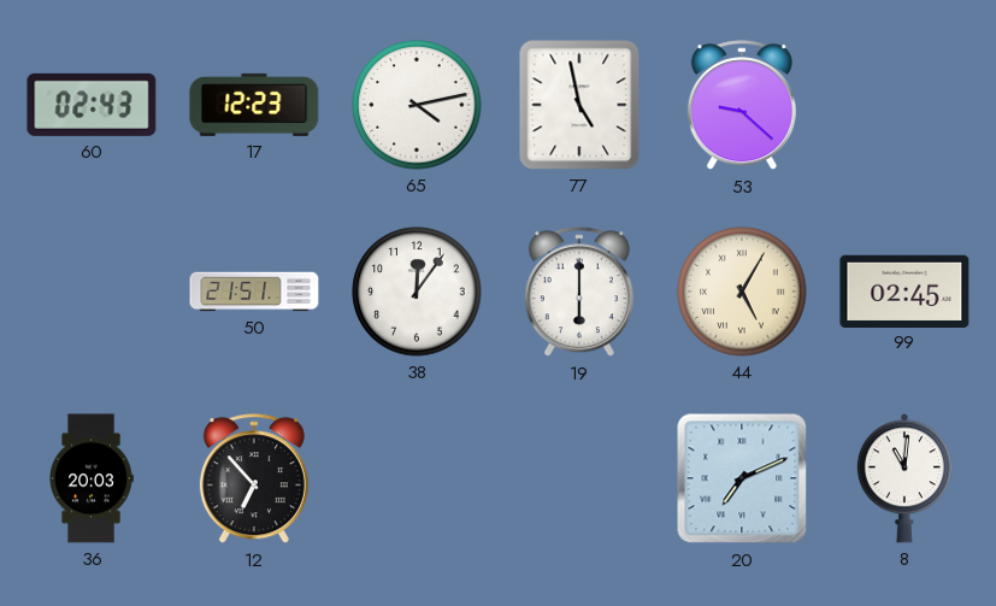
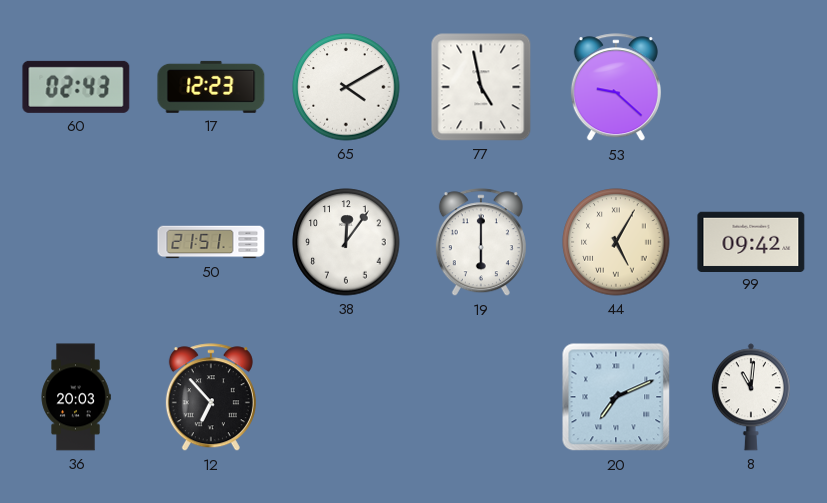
65: 4:13 -> 4:10
99: 02:45 -> 09:42
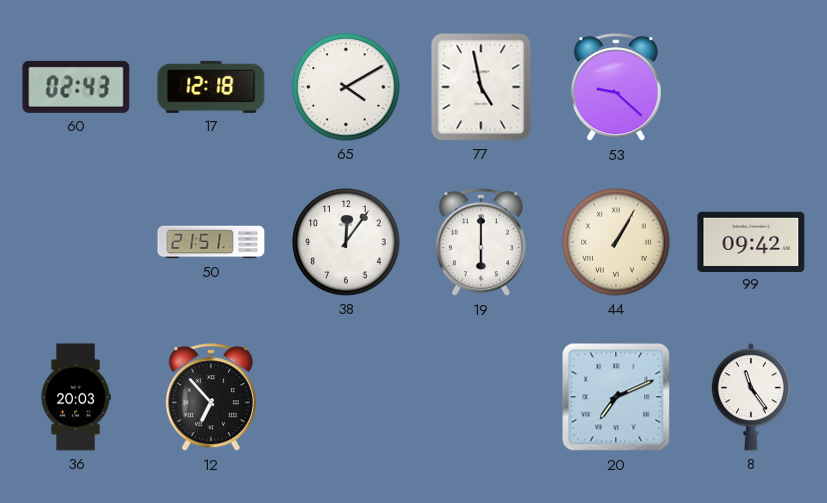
17: 12:23 -> 12:18
44: 5:05 -> 1:05
8: 11:01 -> 11:24
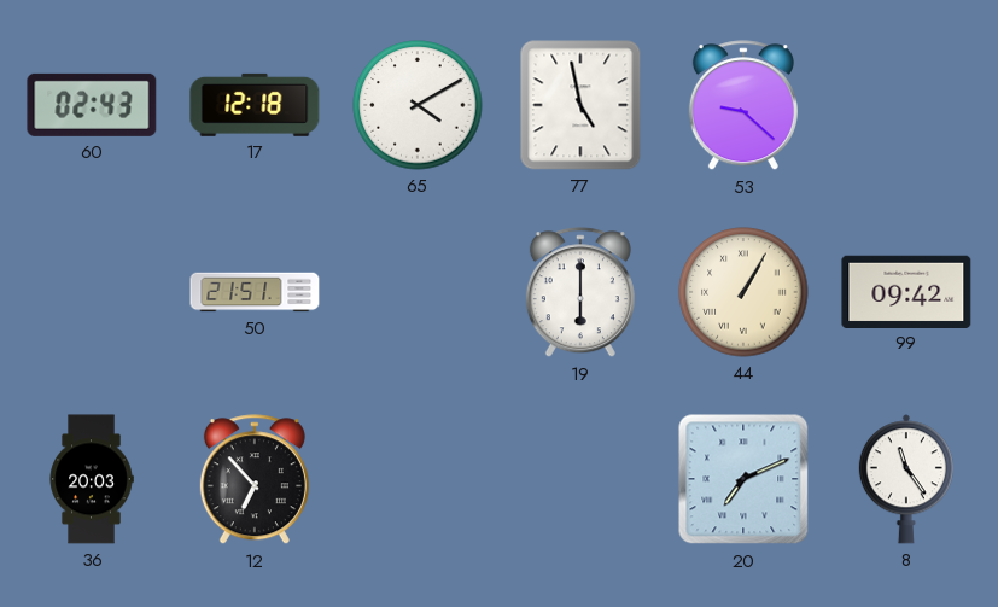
38: 12:06 -> none
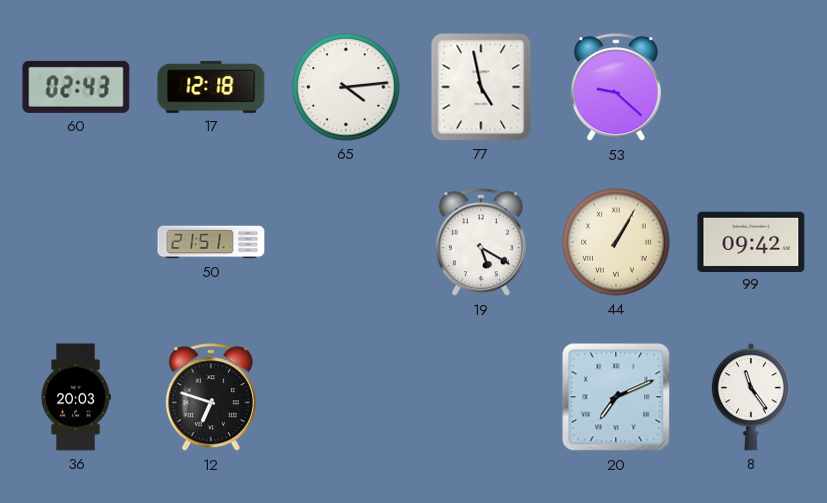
65: 4:10 -> 4:14
19: 6:00 -> 5:20
12: 6:53 -> 6:48
